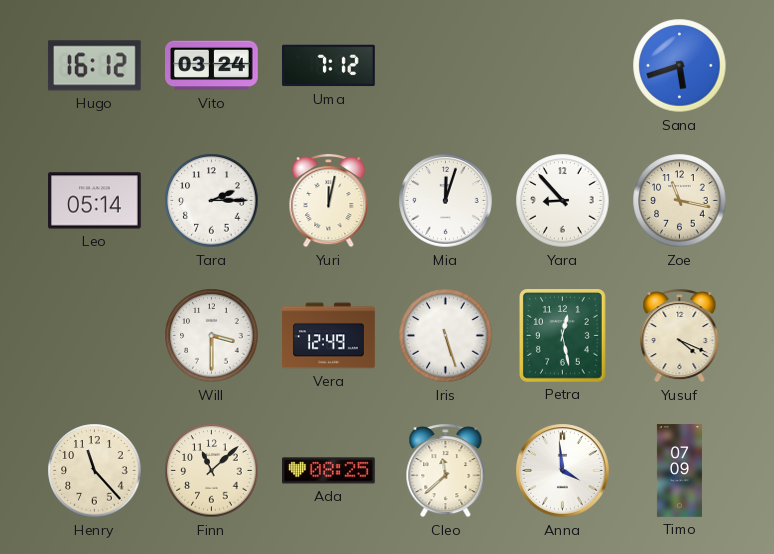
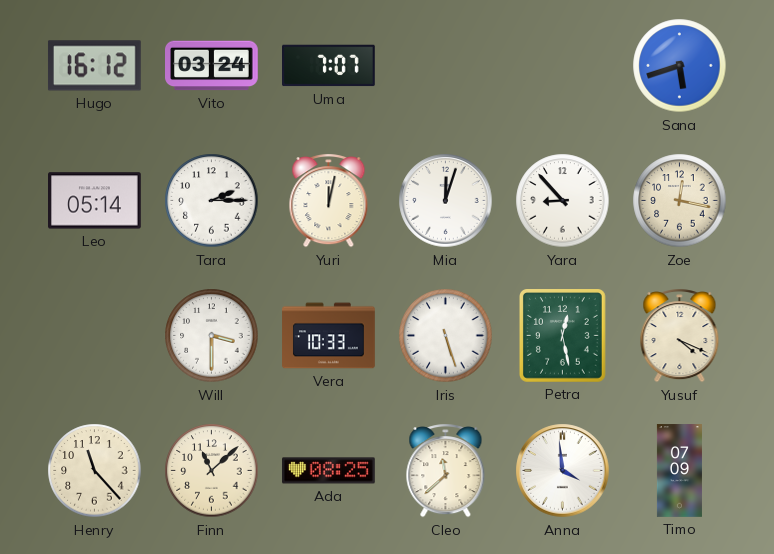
Uma: 7:12 -> 7:07
Zoe: 11:17 -> 12:17
Vera: 12:49 -> 10:33
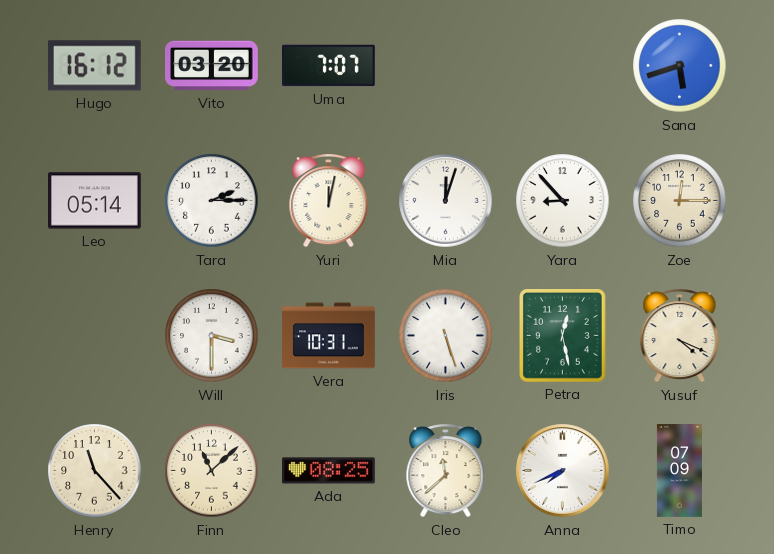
Vito: 03:24 -> 03:20
Zoe: 12:17 -> 12:15
Vera: 10:33 -> 10:31
Anna: 3:59 -> 7:41
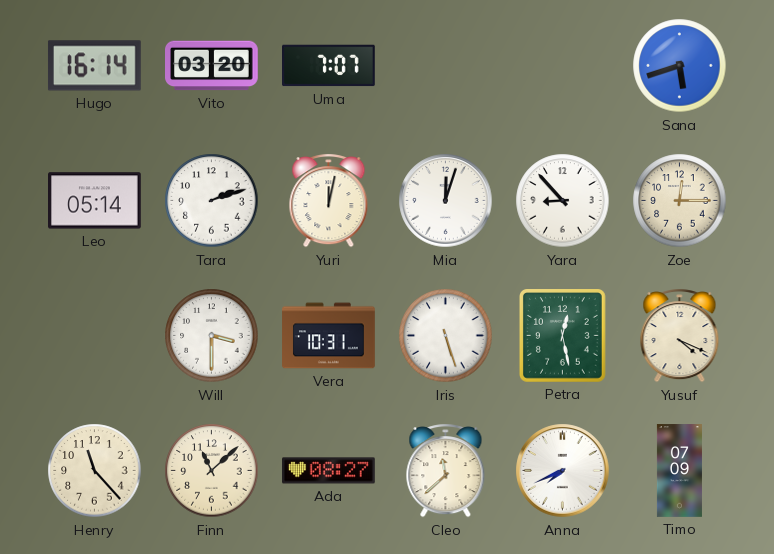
Hugo: 16:12 -> 16:14
Tara: 2:15 -> 2:12
Ada: 08:25 -> 08:27
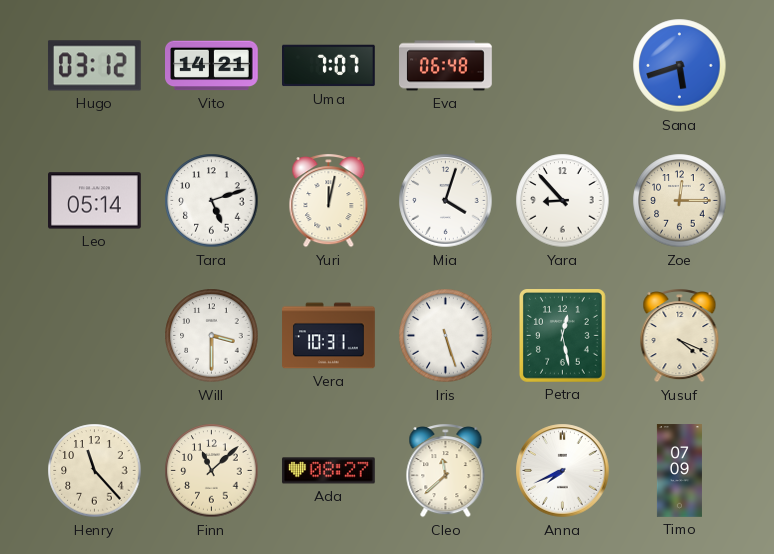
Hugo: 16:14 -> 03:12
Vito: 03:20 -> 14:21
Eva: none -> 06:48
Tara: 2:12 -> 5:12
Mia: 12:03 -> 4:03
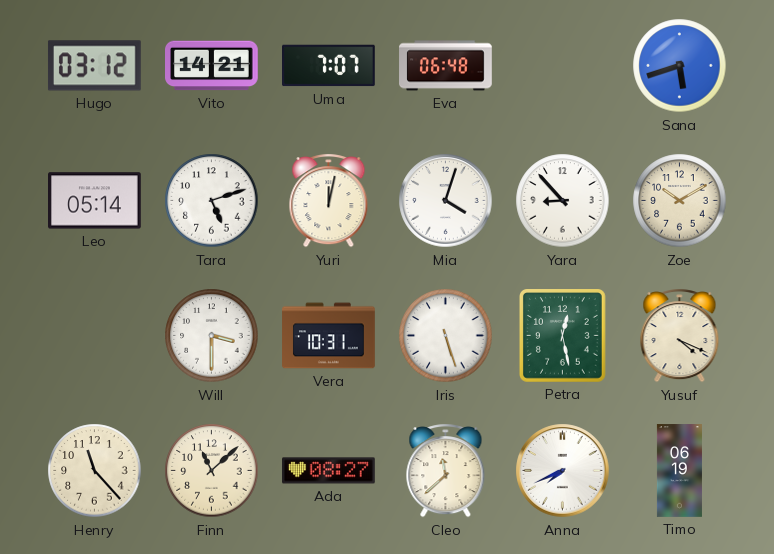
Zoe: 12:15 -> 10:10
Timo: 07:09 -> 06:19
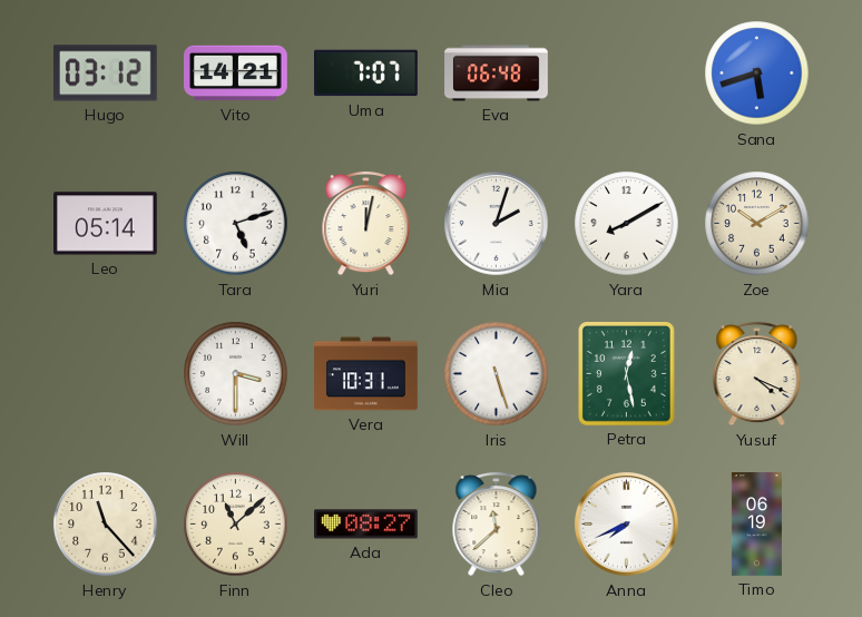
Mia: 4:03 -> 2:03
Yara: 8:53 -> 8:10
